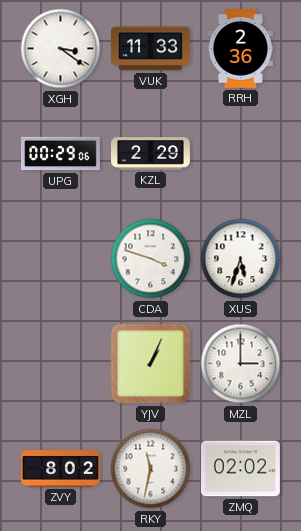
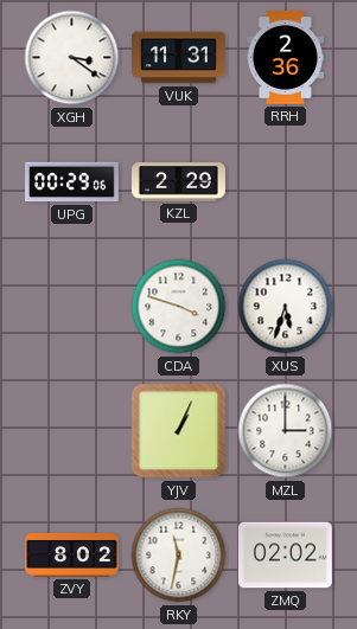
VUK: 11:33 -> 11:31
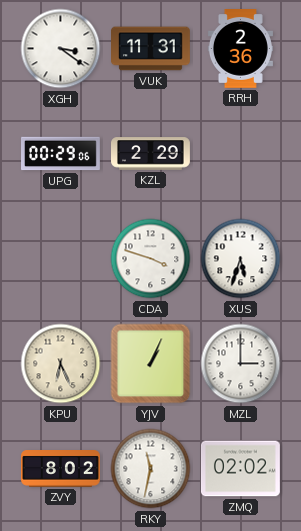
KPU: none -> 6:26
